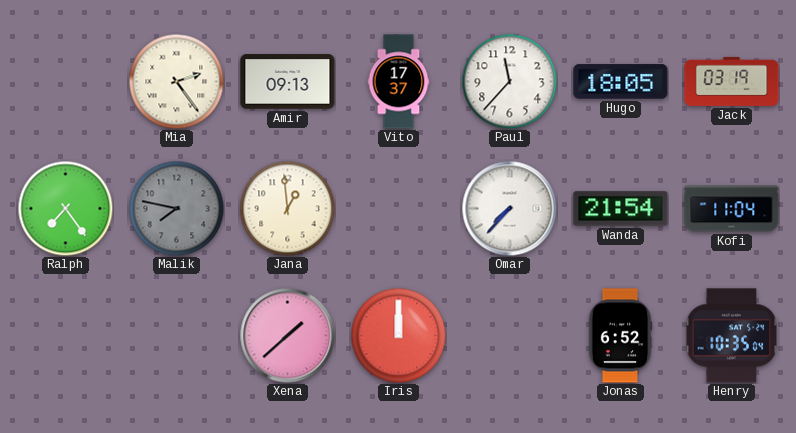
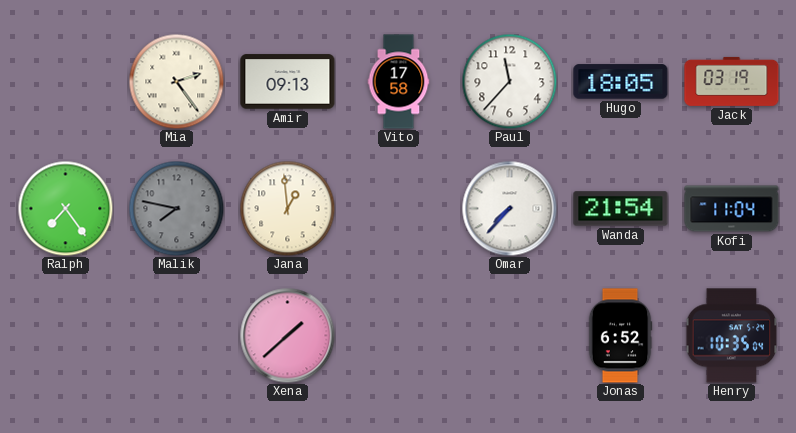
Vito: 17:37 -> 17:58
Iris: 12:00 -> none
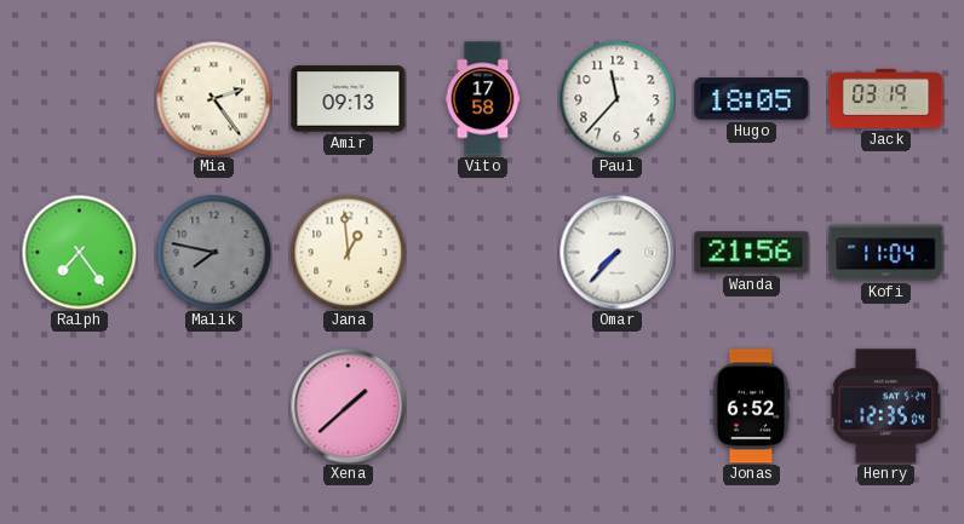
Wanda: 21:54 -> 21:56
Henry: 10:35 -> 12:35
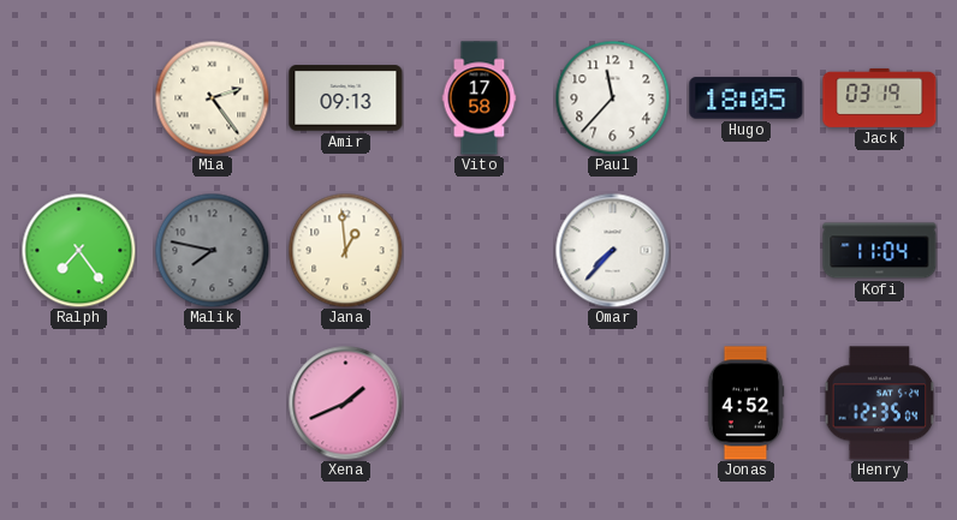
Wanda: 21:56 -> none
Xena: 1:38 -> 1:41
Jonas: 6:52 -> 4:52
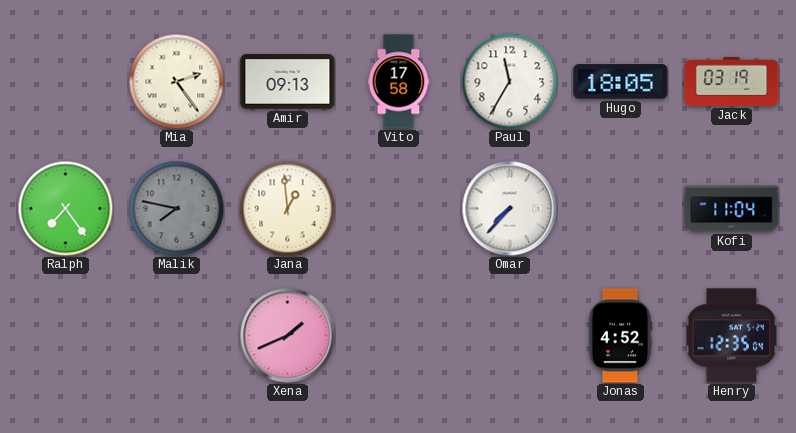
Paul: 11:37 -> 11:35
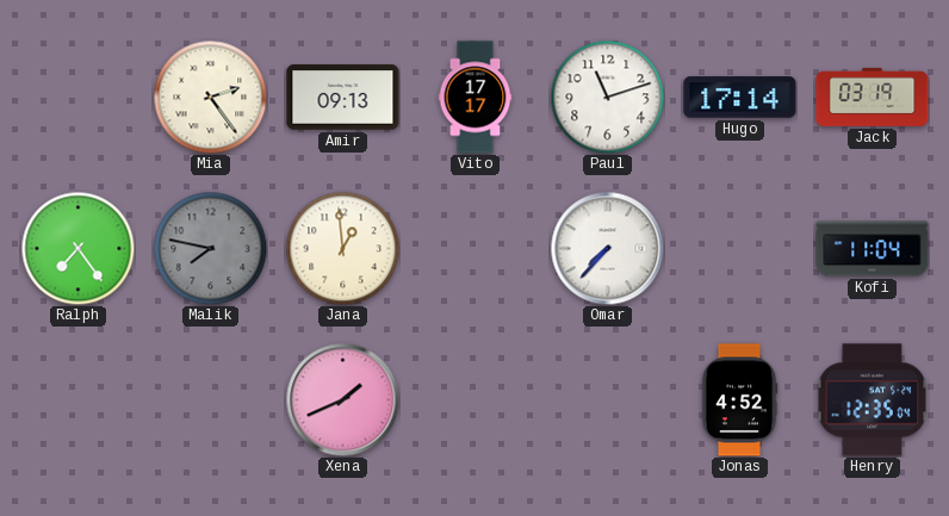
Vito: 17:58 -> 17:17
Paul: 11:35 -> 11:12
Hugo: 18:05 -> 17:14
